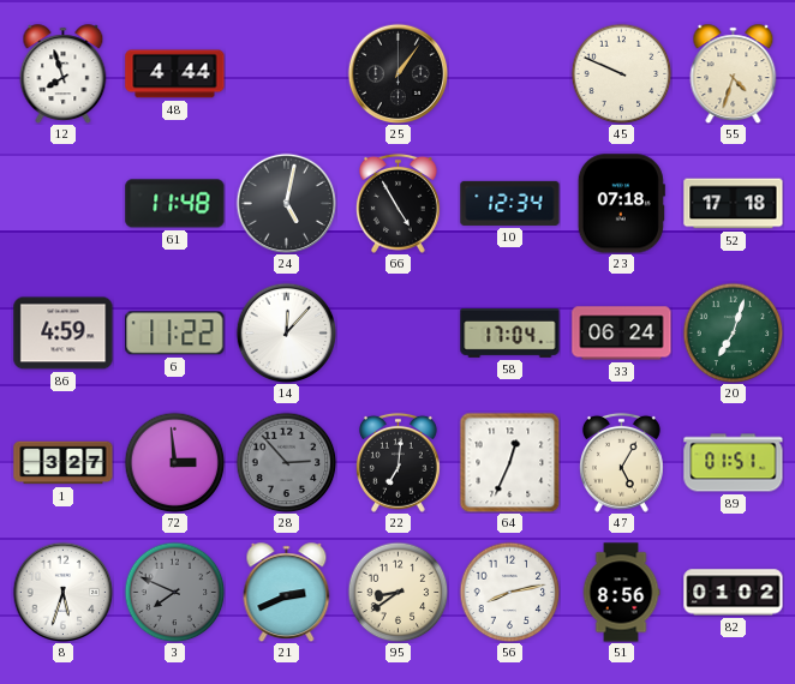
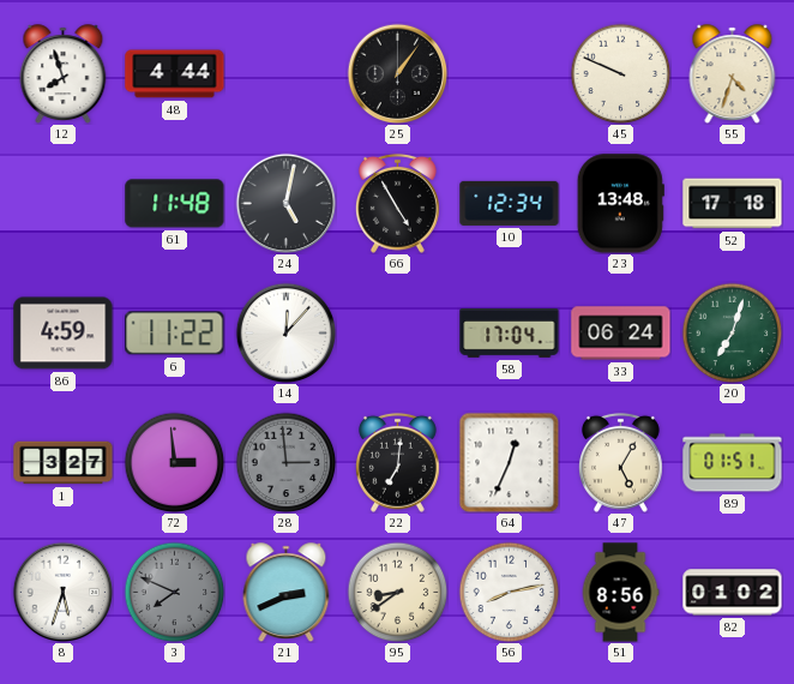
23: 07:18 -> 13:48
28: 2:53 -> 2:59
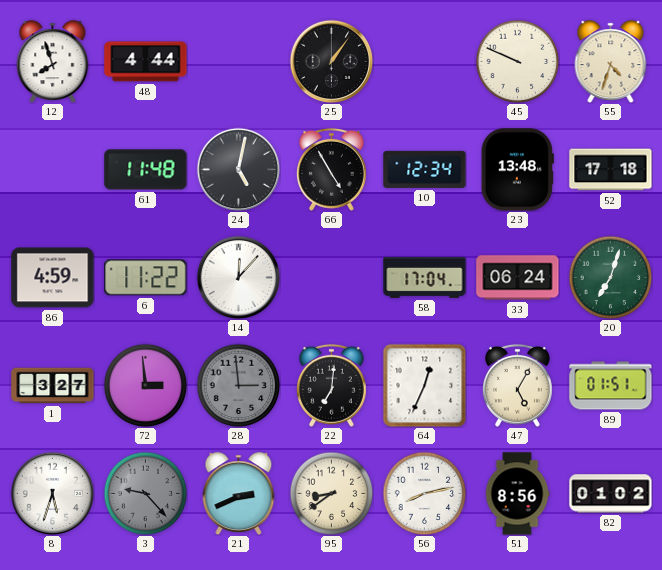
3: 7:49 -> 9:23
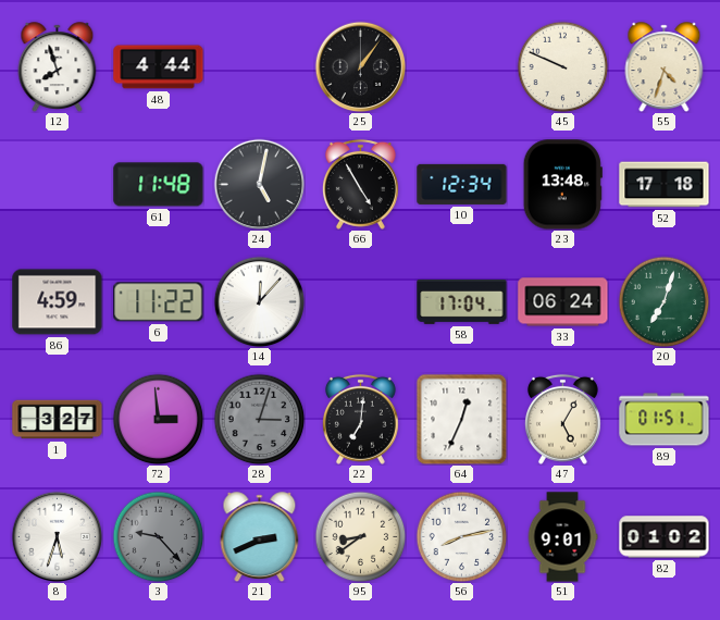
28: 2:59 -> 3:03
51: 8:56 -> 9:01
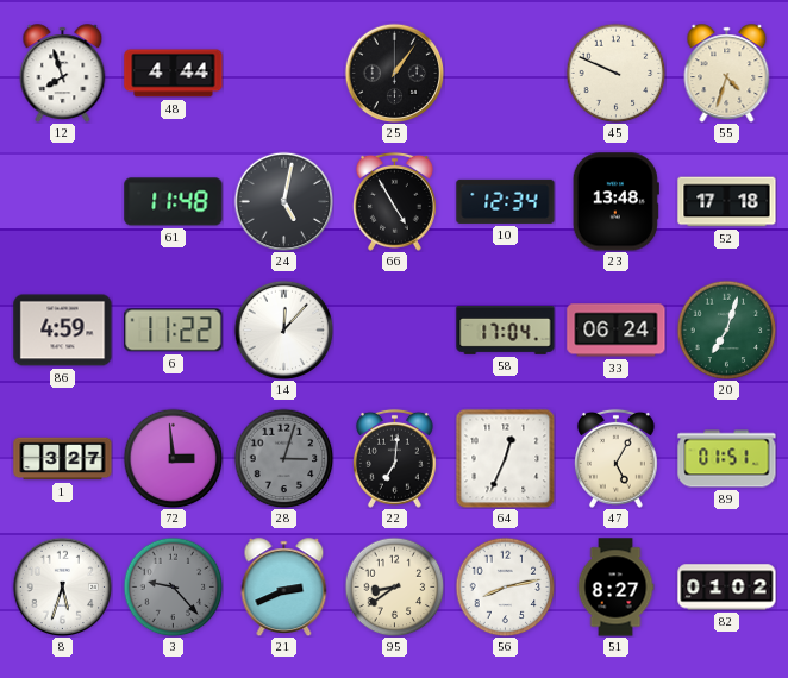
51: 9:01 -> 8:27
